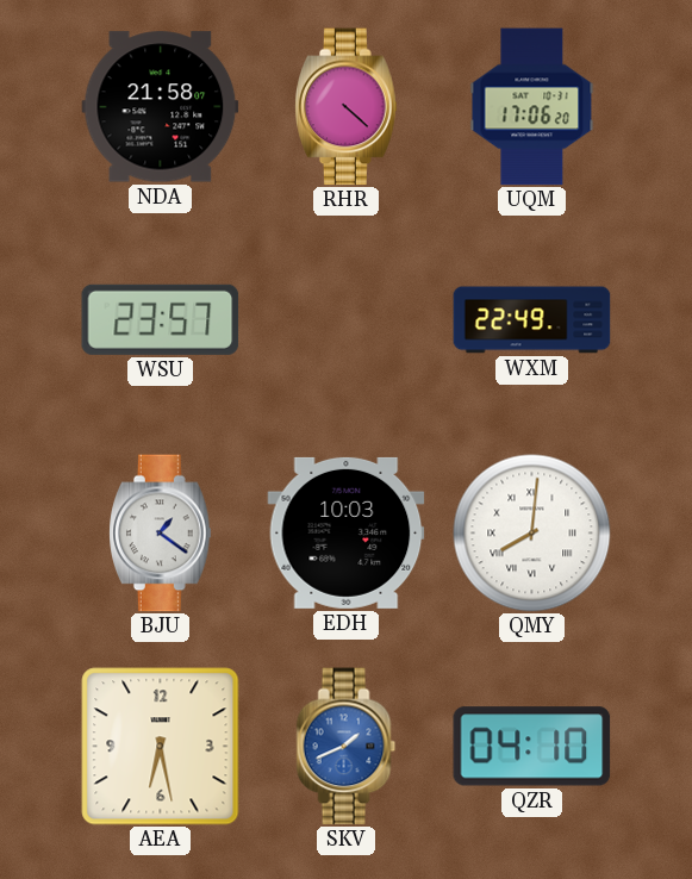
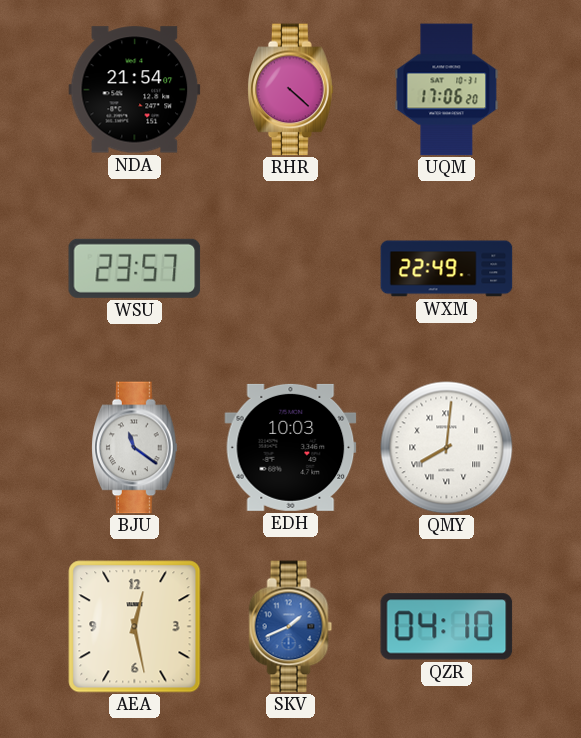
NDA: 21:58 -> 21:54
BJU: 1:21 -> 11:21
AEA: 6:28 -> 12:28
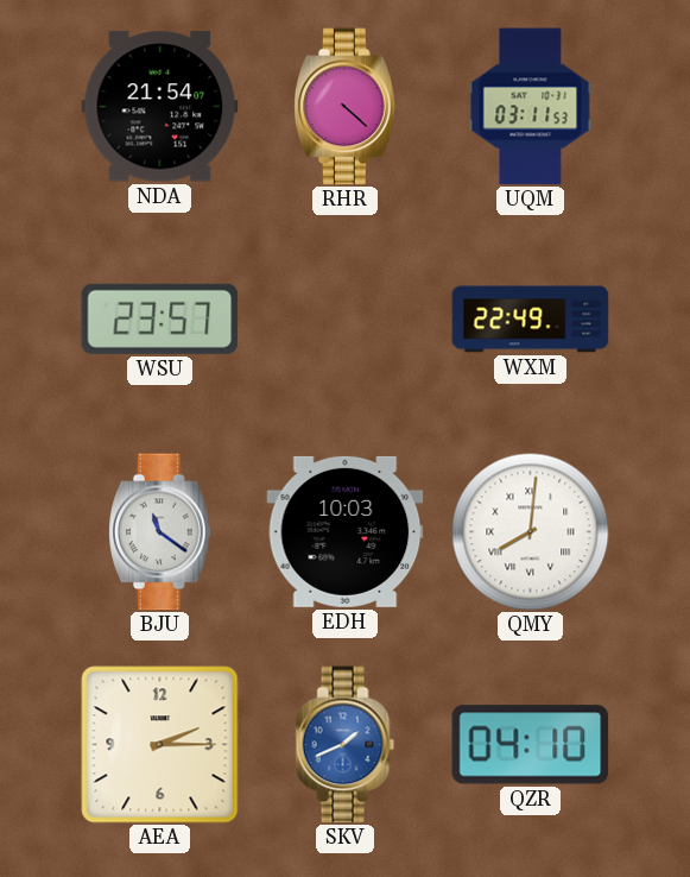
UQM: 17:06 -> 03:11
AEA: 12:28 -> 2:15
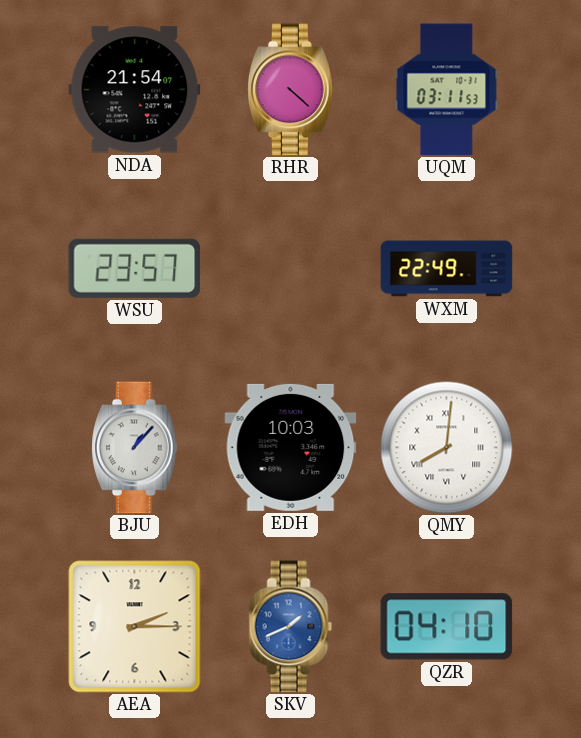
BJU: 11:21 -> 1:07
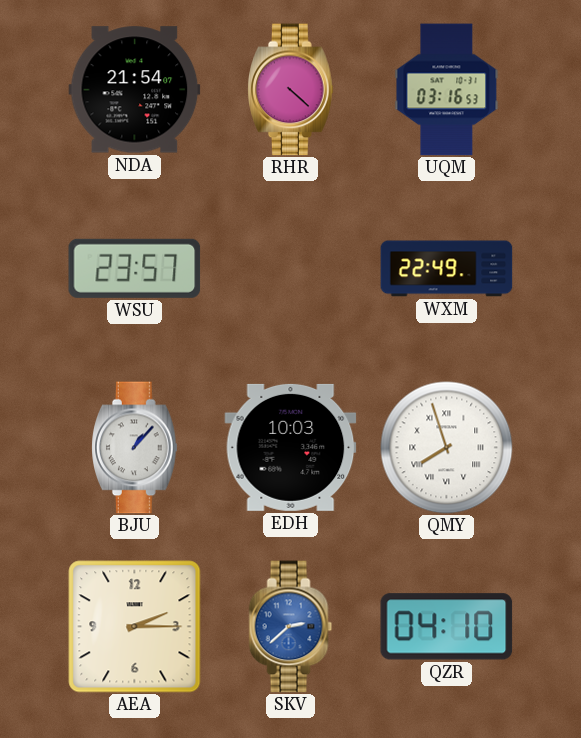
UQM: 03:11 -> 03:16
QMY: 8:01 -> 7:57
SKV: 1:41 -> 2:38
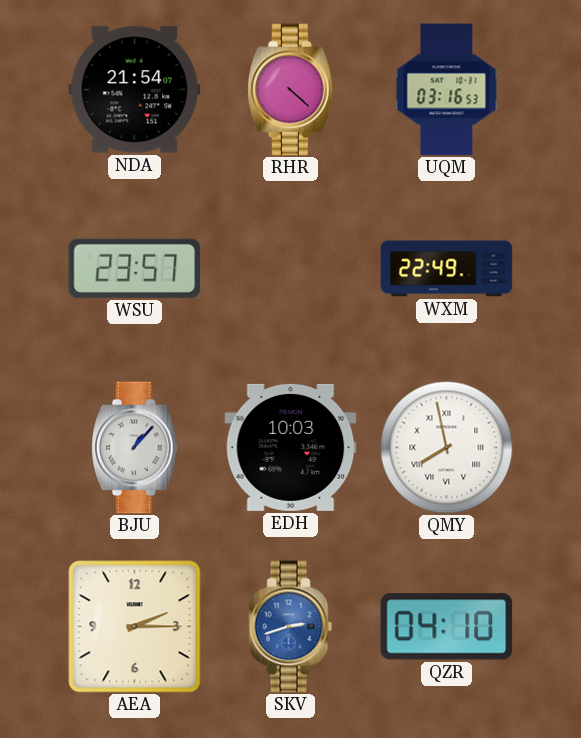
QMY: 7:57 -> 7:58
SKV: 2:38 -> 2:42
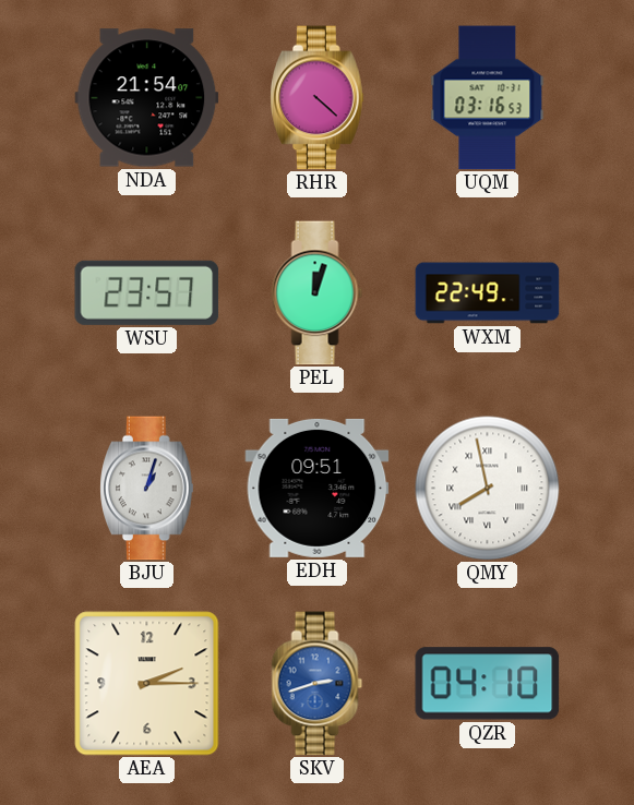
PEL: none -> 12:03
BJU: 1:07 -> 1:03
EDH: 10:03 -> 09:51
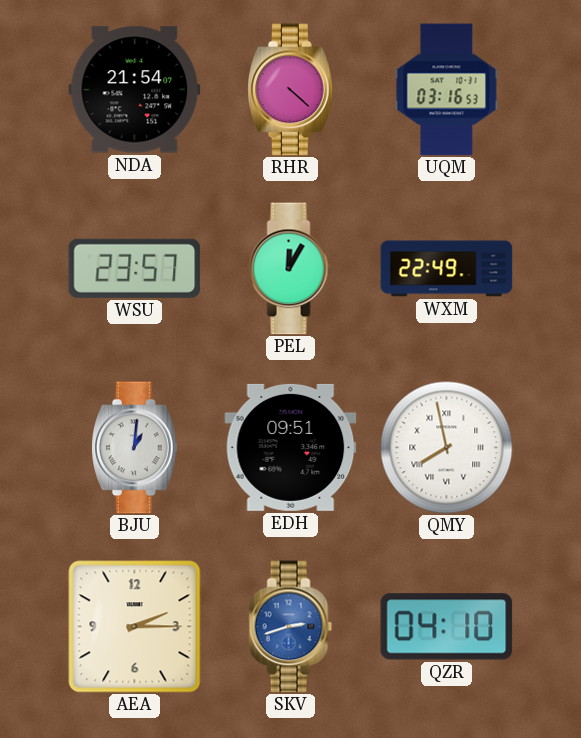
PEL: 12:03 -> 12:05
BJU: 1:03 -> 1:01
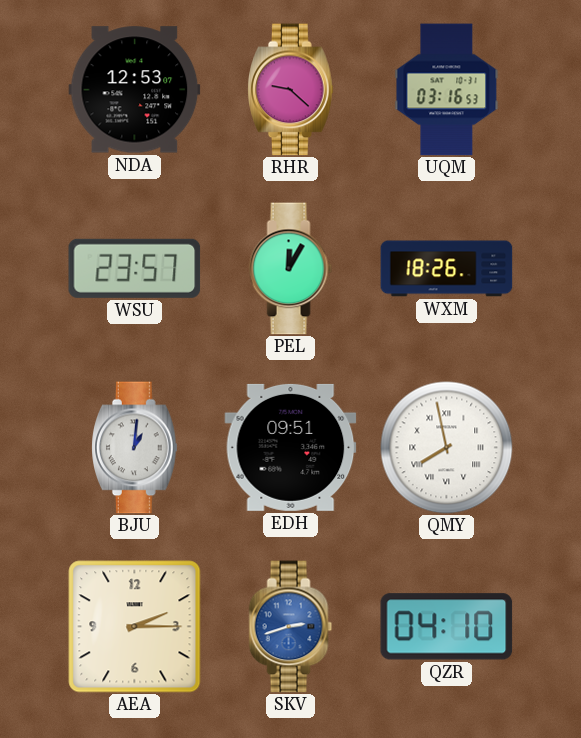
NDA: 21:54 -> 12:53
RHR: 4:22 -> 9:22
WXM: 22:49 -> 18:26
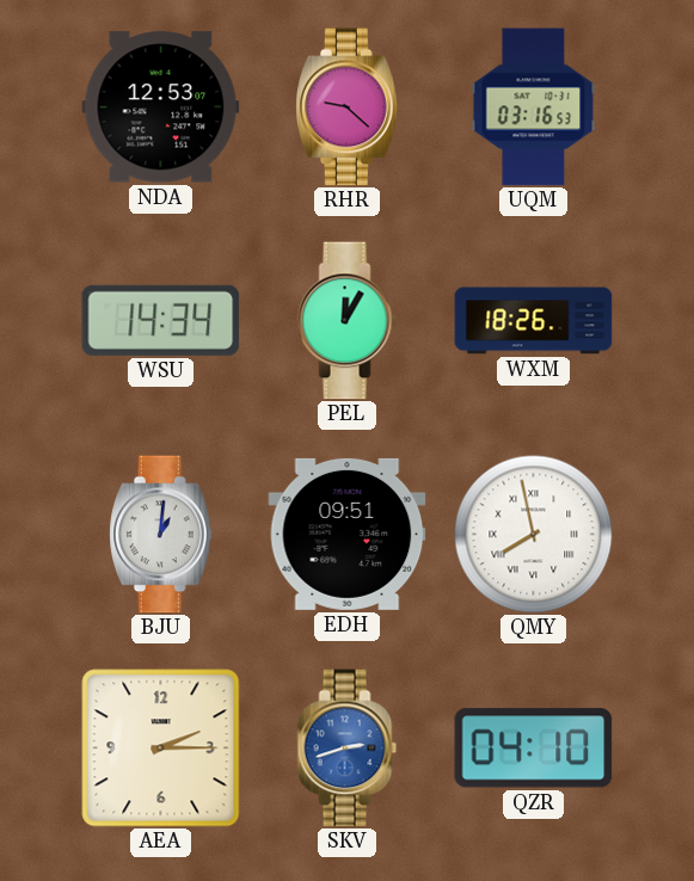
WSU: 23:57 -> 14:34
